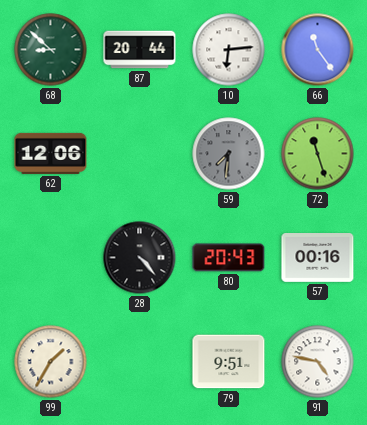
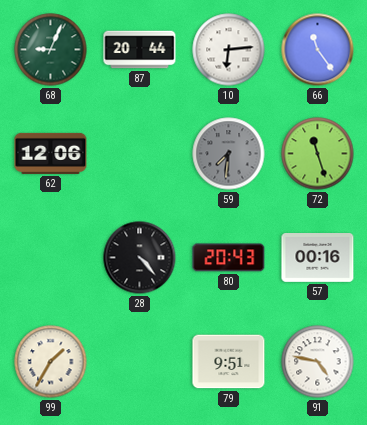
68: 8:52 -> 9:04
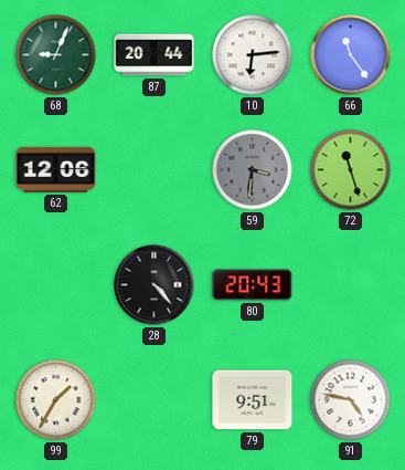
59: 7:31 -> 3:31
57: 00:16 -> none
